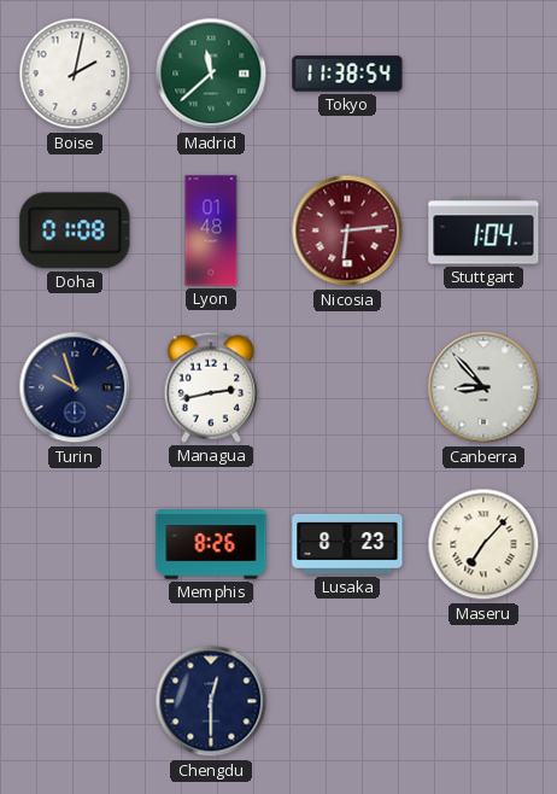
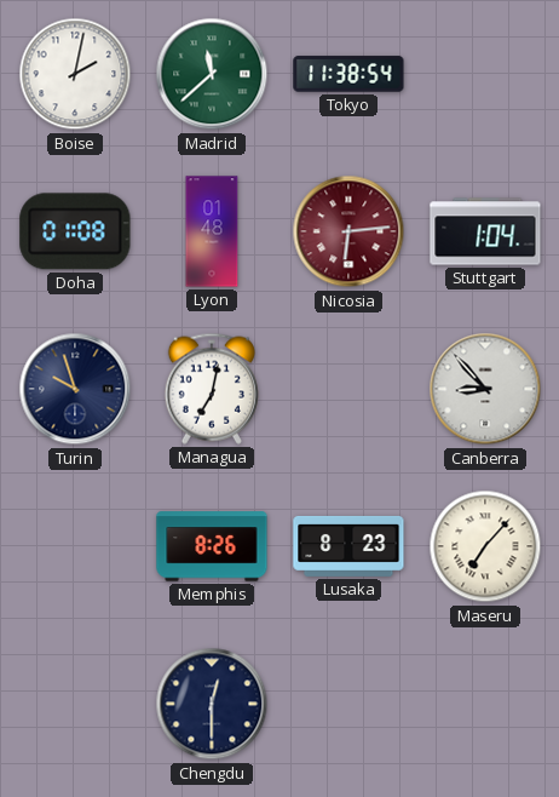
Managua: 2:43 -> 7:02
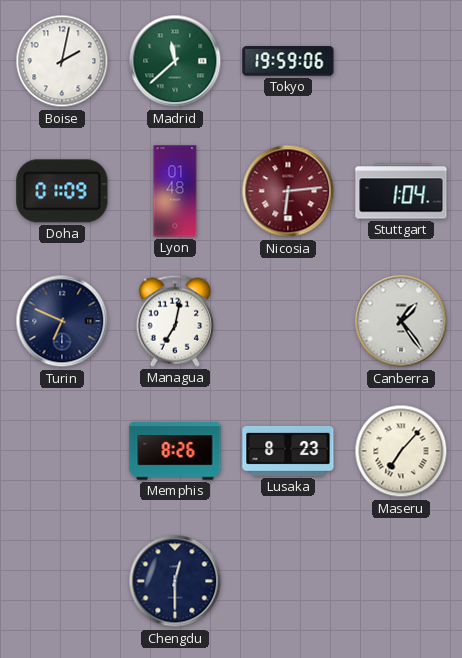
Tokyo: 11:38 -> 19:59
Doha: 01:08 -> 01:09
Turin: 9:57 -> 6:49
Canberra: 8:53 -> 1:24
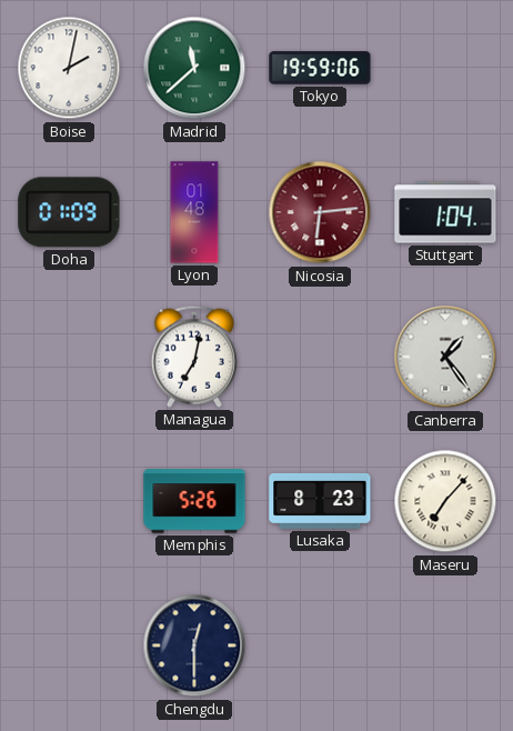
Turin: 6:49 -> none
Memphis: 8:26 -> 5:26
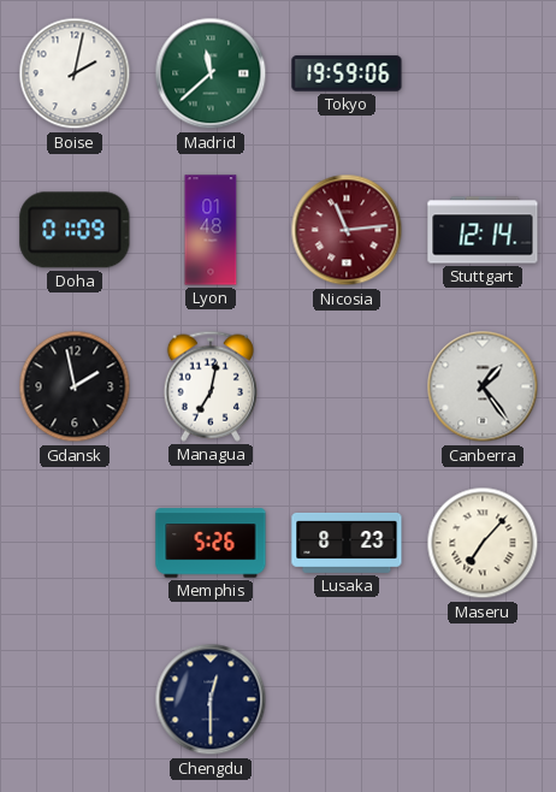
Nicosia: 6:14 -> 11:14
Stuttgart: 1:04 -> 12:14
Gdansk: none -> 1:58
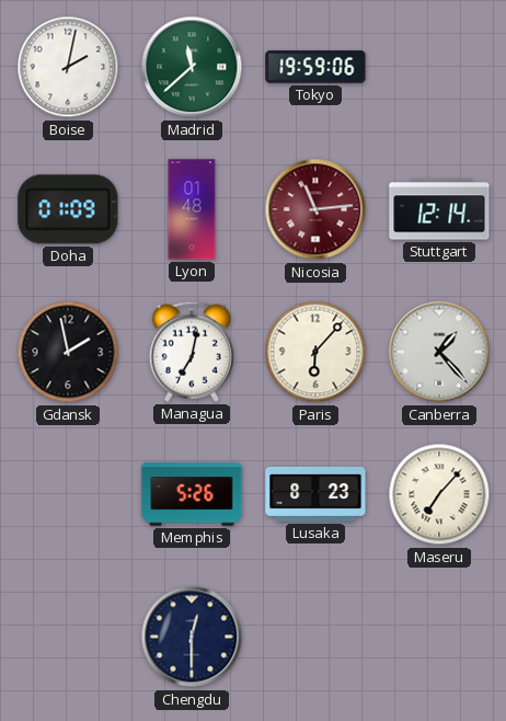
Paris: none -> 6:07
Canberra: 1:24 -> 1:23
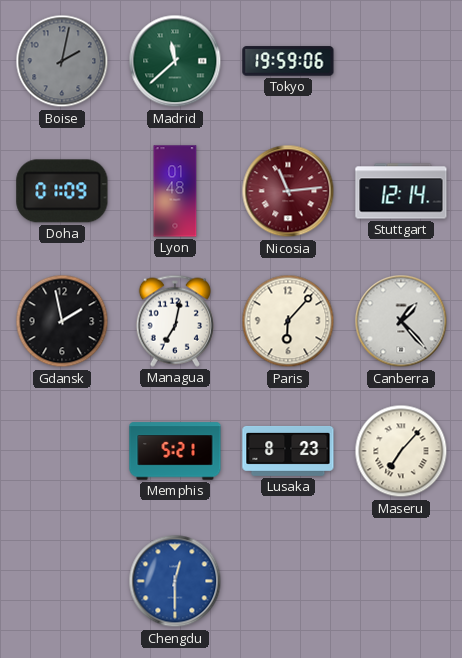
Boise dial: white -> grey
Memphis: 5:26 -> 5:21
Chengdu dial: navy -> blue
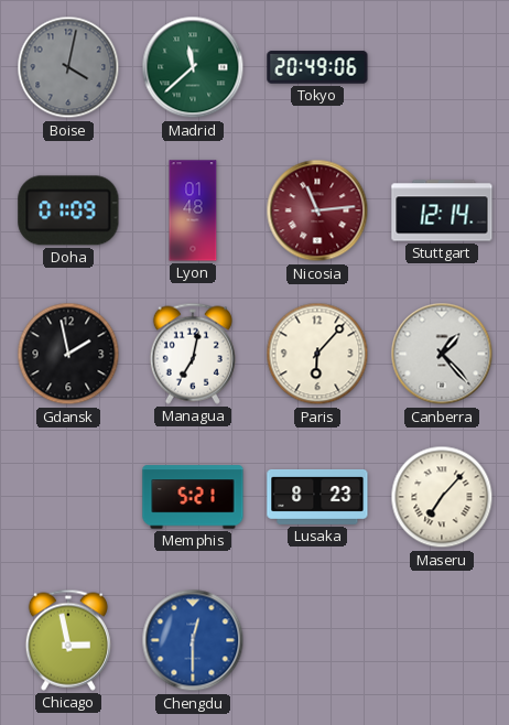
Boise: 2:02 -> 4:02
Tokyo: 19:59 -> 20:49
Chicago: none -> 2:58
